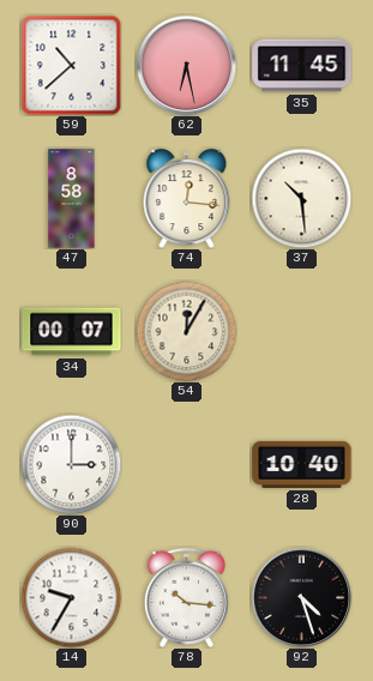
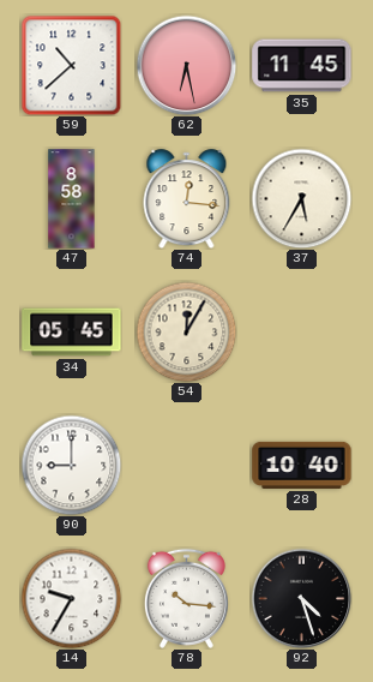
37: 10:29 -> 5:35
34: 00:07 -> 05:45
90: 3:00 -> 9:00
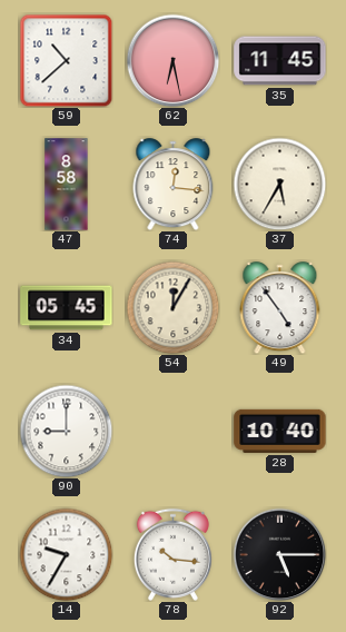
49: none -> 4:54
92: 4:27 -> 5:15
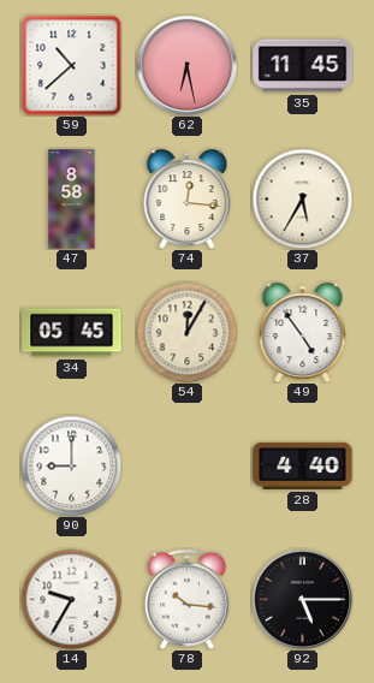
28: 10:40 -> 4:40
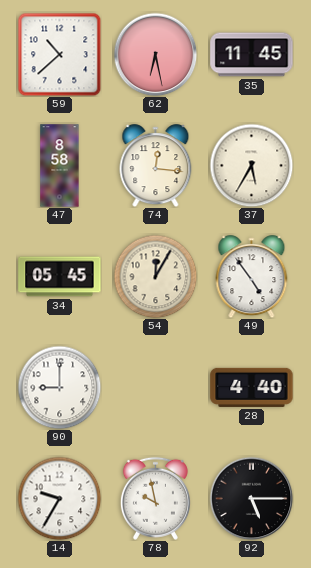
78: 10:16 -> 9:58
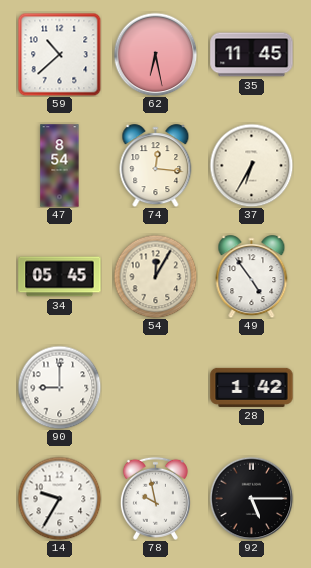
47: 8:58 -> 8:54
37: 5:35 -> 6:35
28: 4:40 -> 1:42
